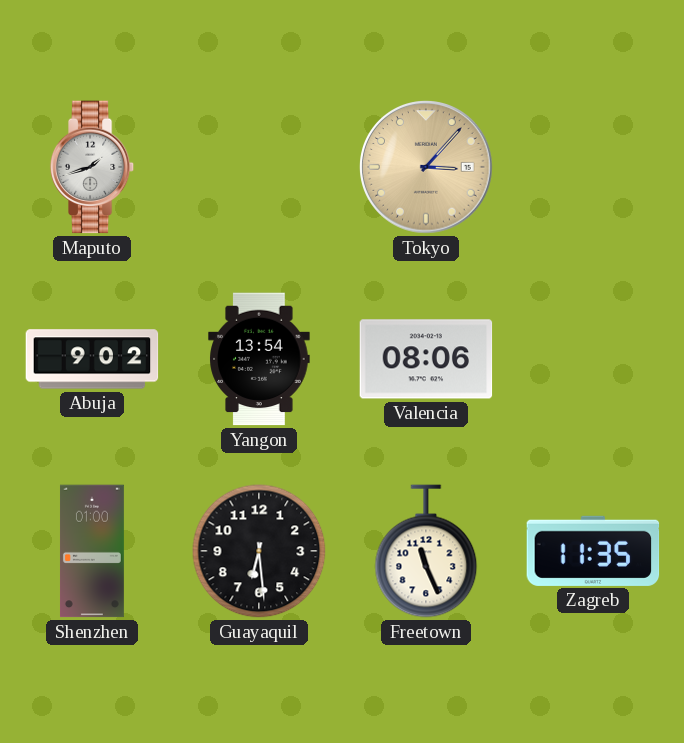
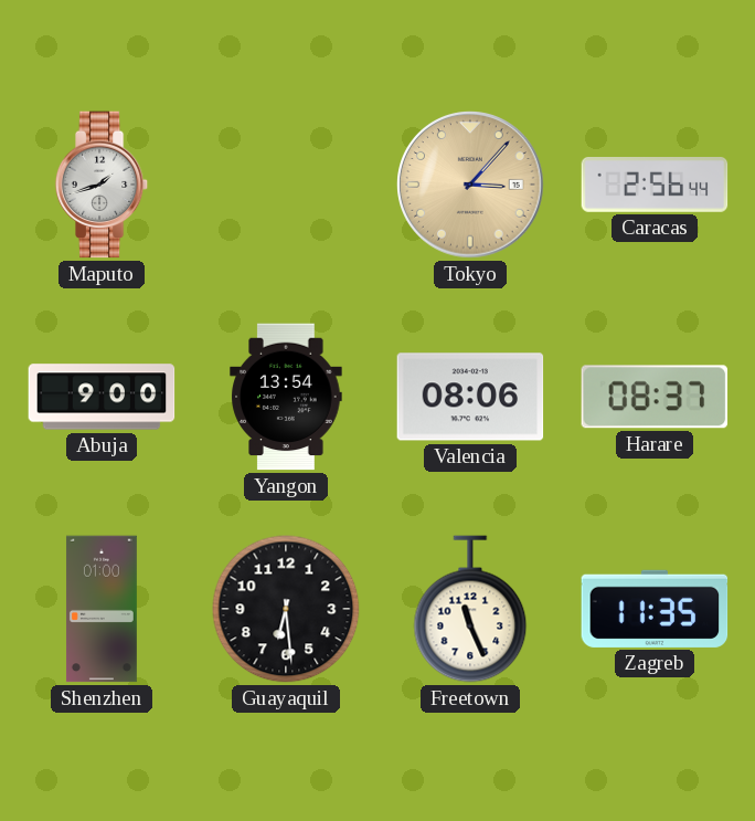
Caracas: none -> 2:56
Abuja: 9:02 -> 9:00
Harare: none -> 08:37
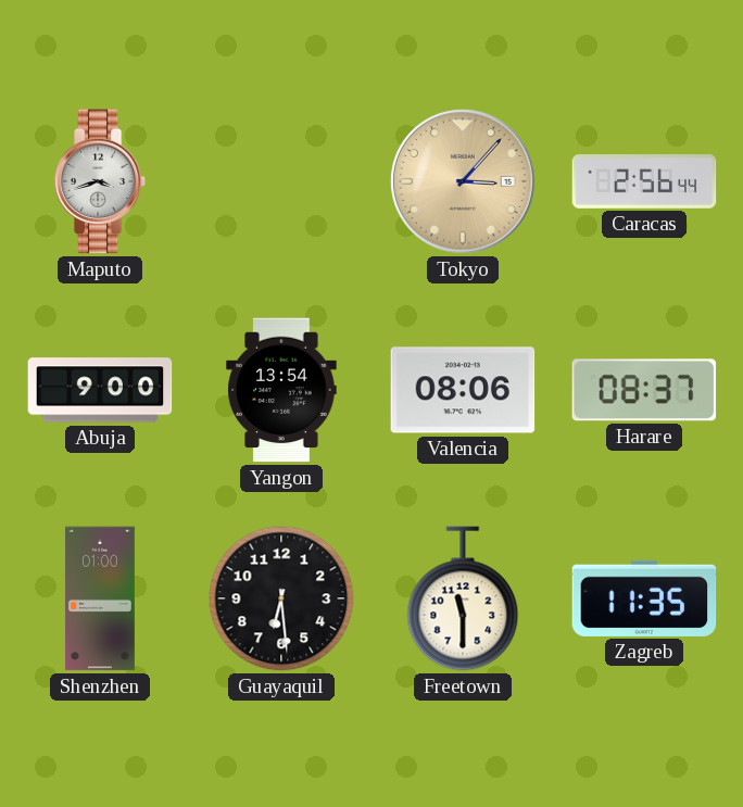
Maputo: 1:42 -> 3:42
Freetown: 11:26 -> 11:30
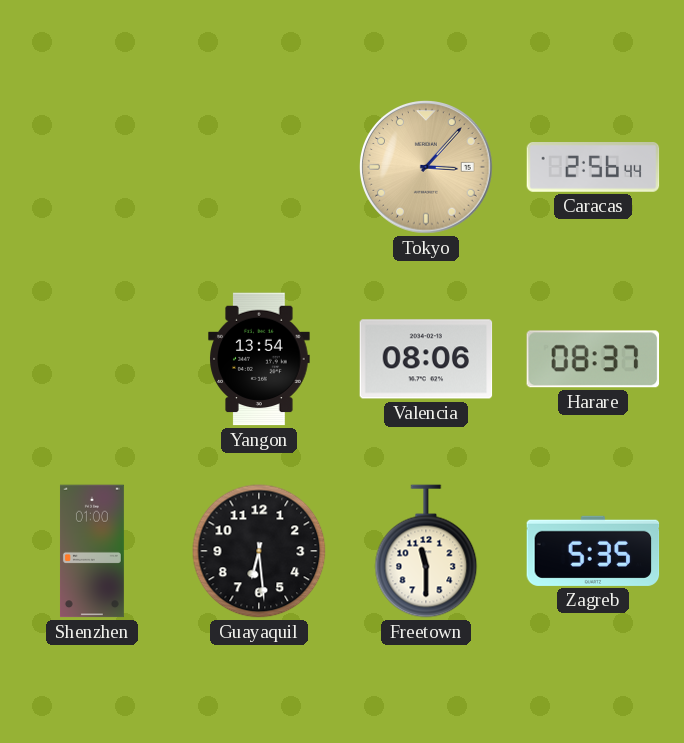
Maputo: 3:42 -> none
Abuja: 9:00 -> none
Zagreb: 11:35 -> 5:35
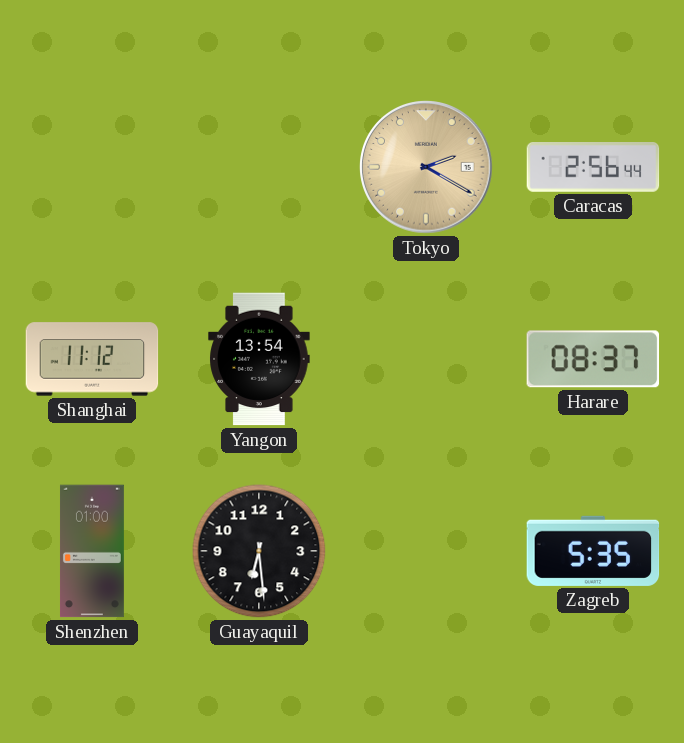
Tokyo: 3:07 -> 2:20
Shanghai: none -> 11:12
Valencia: 08:06 -> none
Freetown: 11:30 -> none
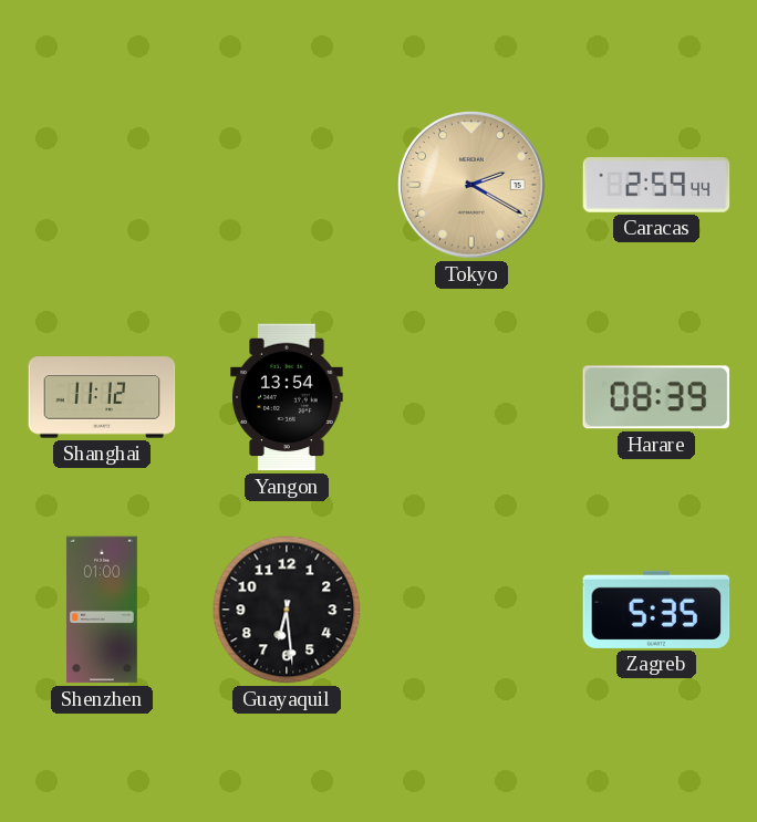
Caracas: 2:56 -> 2:59
Harare: 08:37 -> 08:39
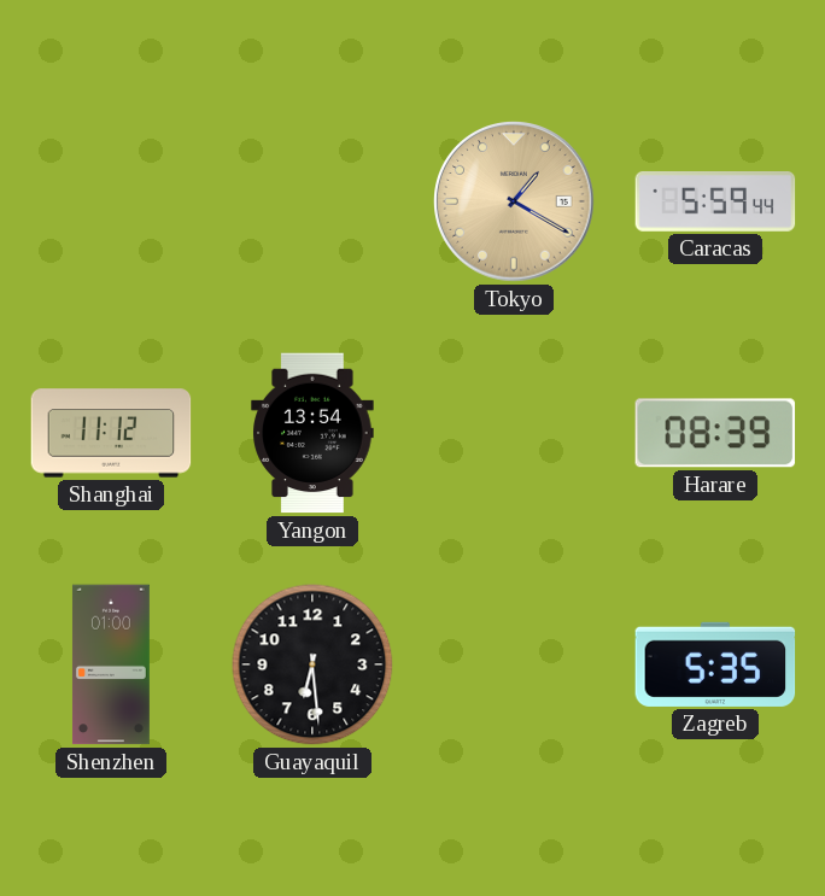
Tokyo: 2:20 -> 1:20
Caracas: 2:59 -> 5:59
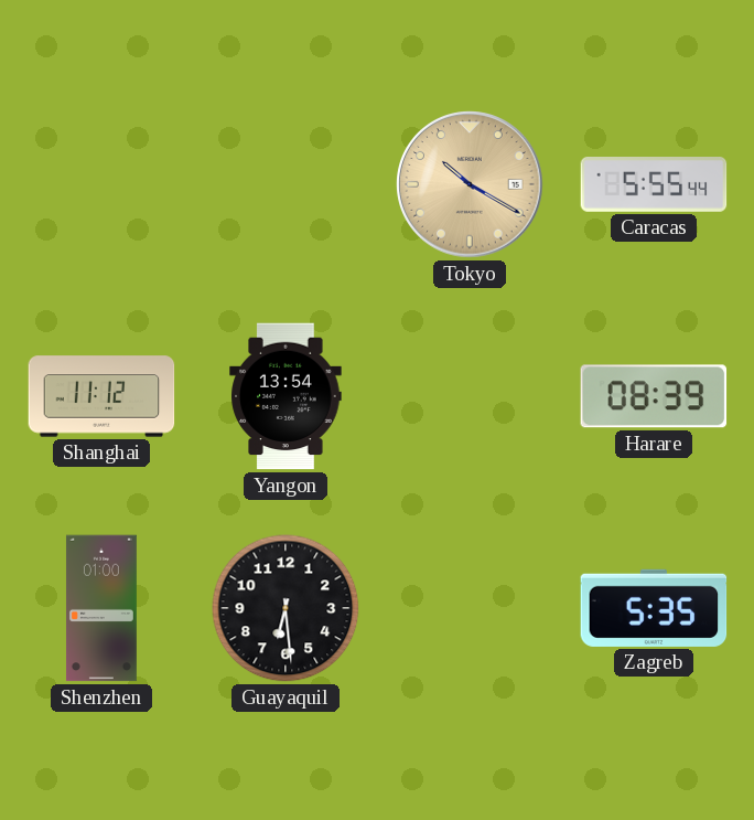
Tokyo: 1:20 -> 10:20
Caracas: 5:59 -> 5:55
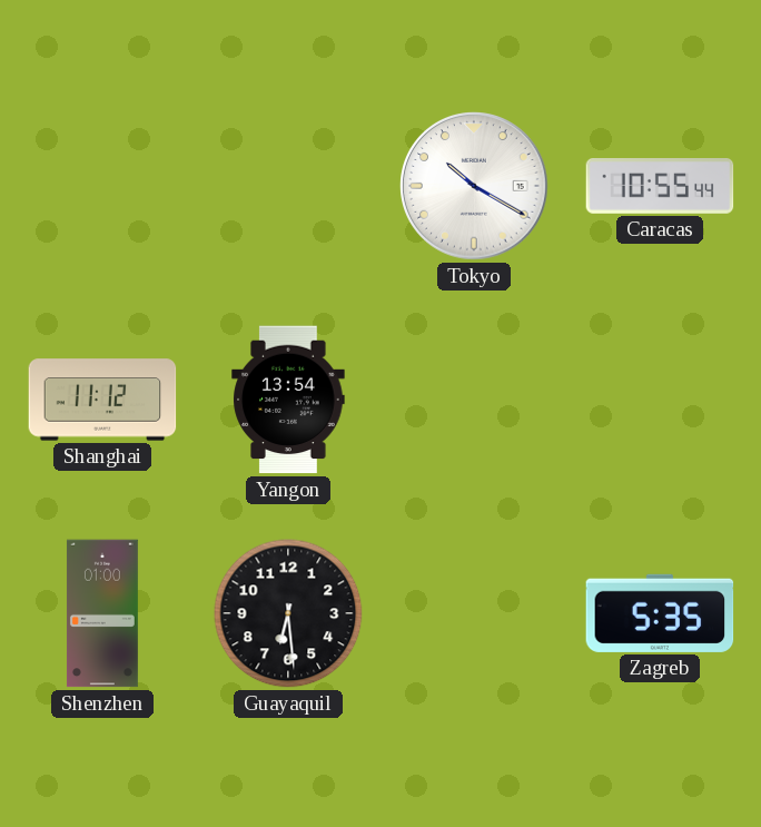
Tokyo dial: champagne -> white
Caracas: 5:55 -> 10:55
Harare: 08:39 -> none
